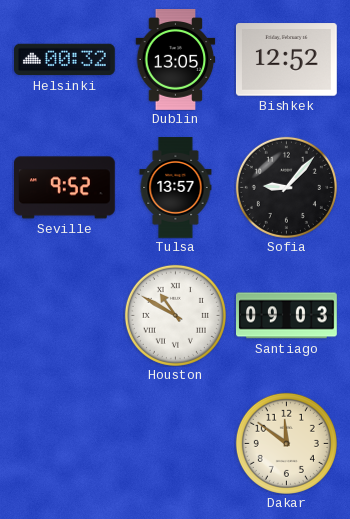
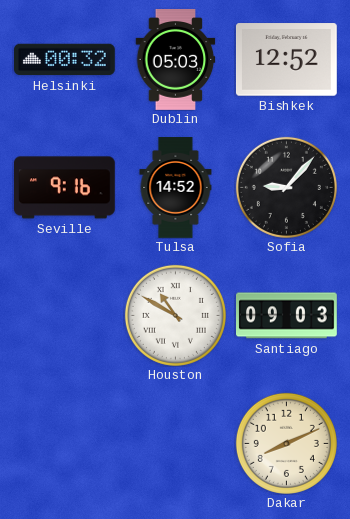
Dublin: 13:05 -> 05:03
Seville: 9:52 -> 9:16
Tulsa: 13:57 -> 14:52
Dakar: 11:51 -> 8:11
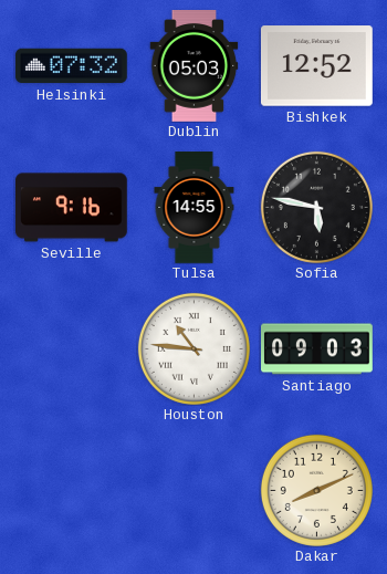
Helsinki: 00:32 -> 07:32
Tulsa: 14:52 -> 14:55
Sofia: 9:07 -> 5:47
Houston: 10:50 -> 10:46
